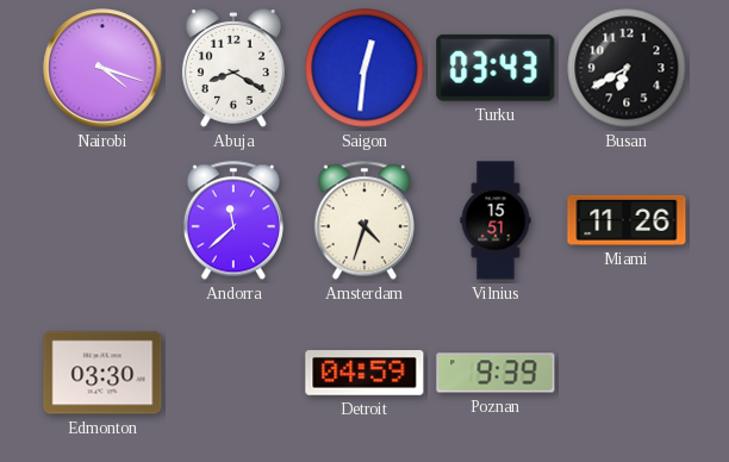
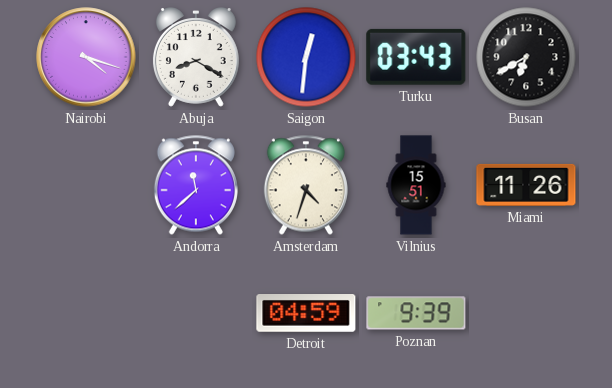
Edmonton: 03:30 -> none
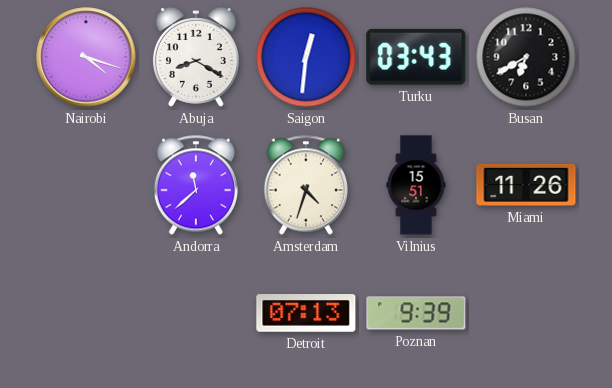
Detroit: 04:59 -> 07:13
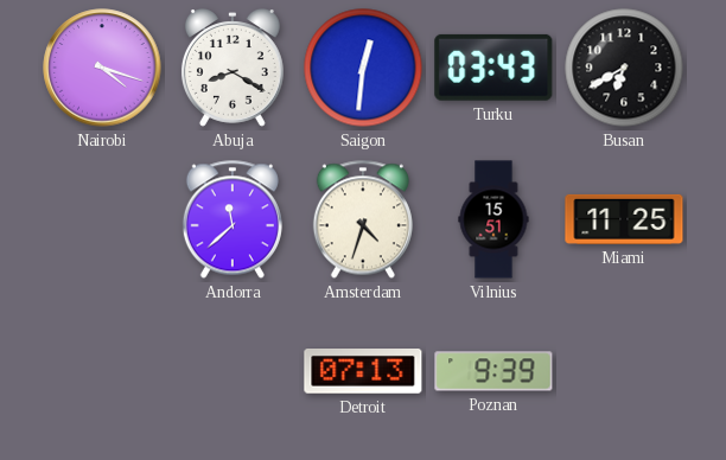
Miami: 11:26 -> 11:25
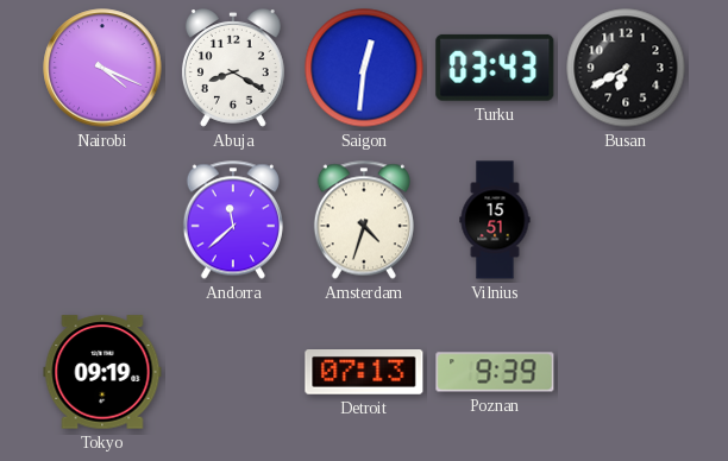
Nairobi: 4:18 -> 4:19
Miami: 11:25 -> none
Tokyo: none -> 09:19
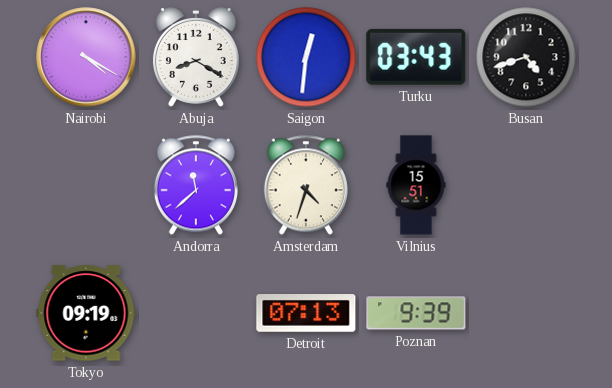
Nairobi: 4:19 -> 4:20
Busan: 6:40 -> 4:42
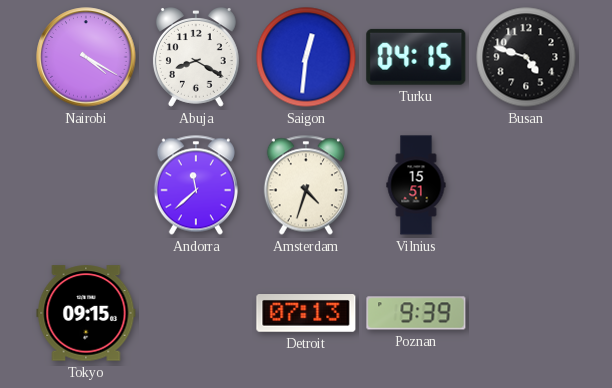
Turku: 03:43 -> 04:15
Busan: 4:42 -> 4:48
Tokyo: 09:19 -> 09:15
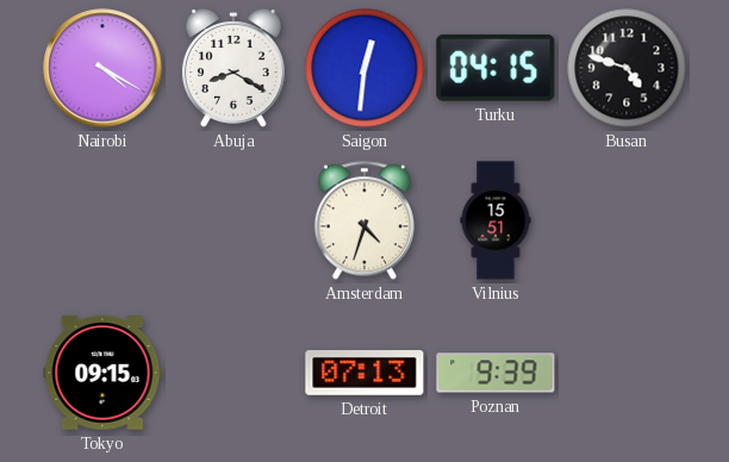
Andorra: 11:38 -> none
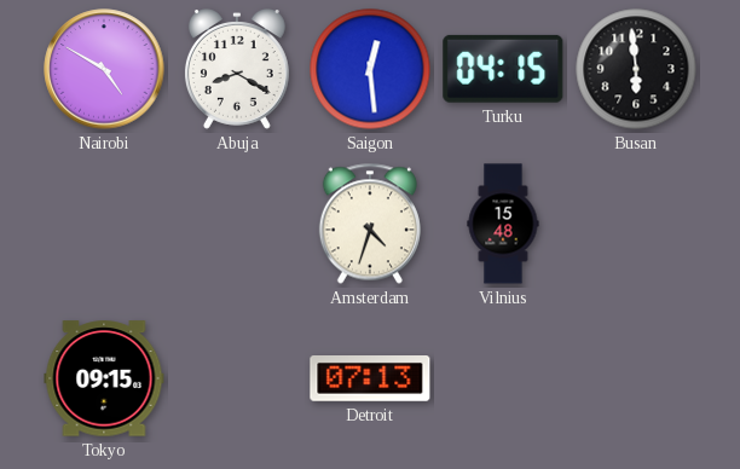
Nairobi: 4:20 -> 4:50
Saigon: 12:31 -> 12:29
Busan: 4:48 -> 5:59
Vilnius: 15:51 -> 15:48
Poznan: 9:39 -> none
